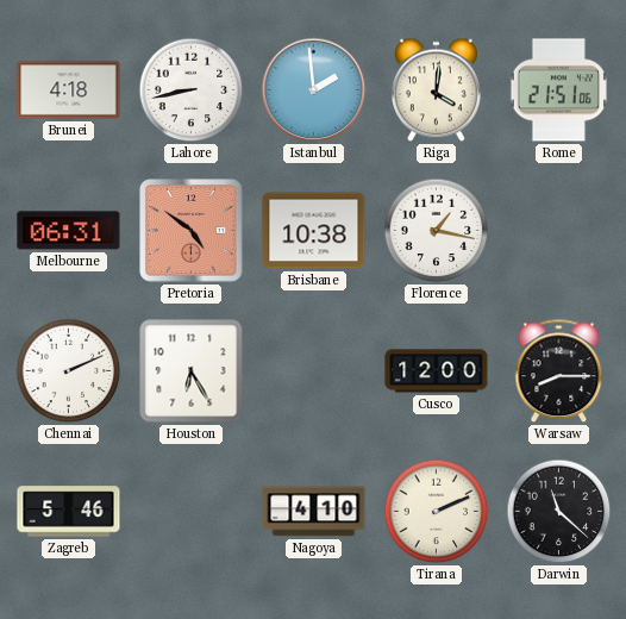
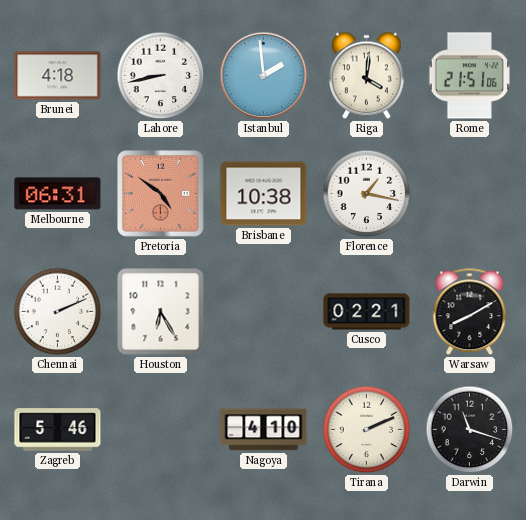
Cusco: 12:00 -> 02:21
Warsaw: 8:15 -> 8:10
Darwin: 11:22 -> 11:18
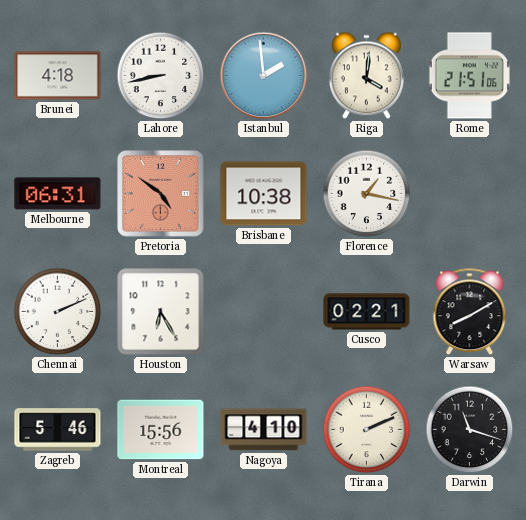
Montreal: none -> 15:56
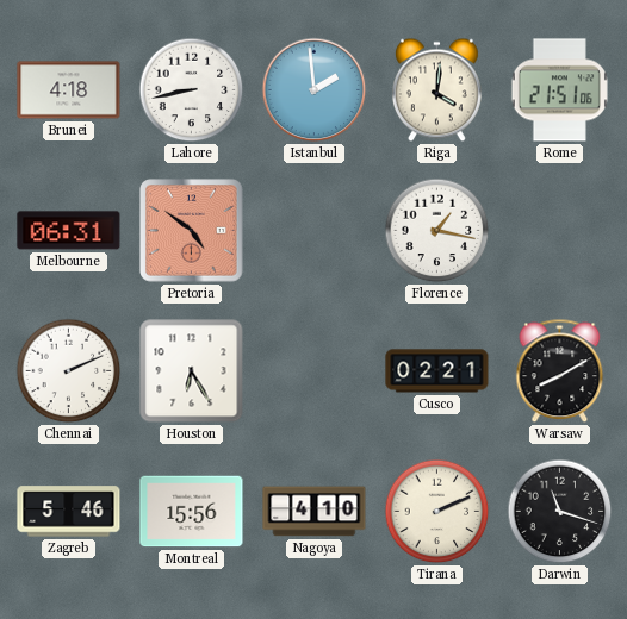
Brisbane: 10:38 -> none
